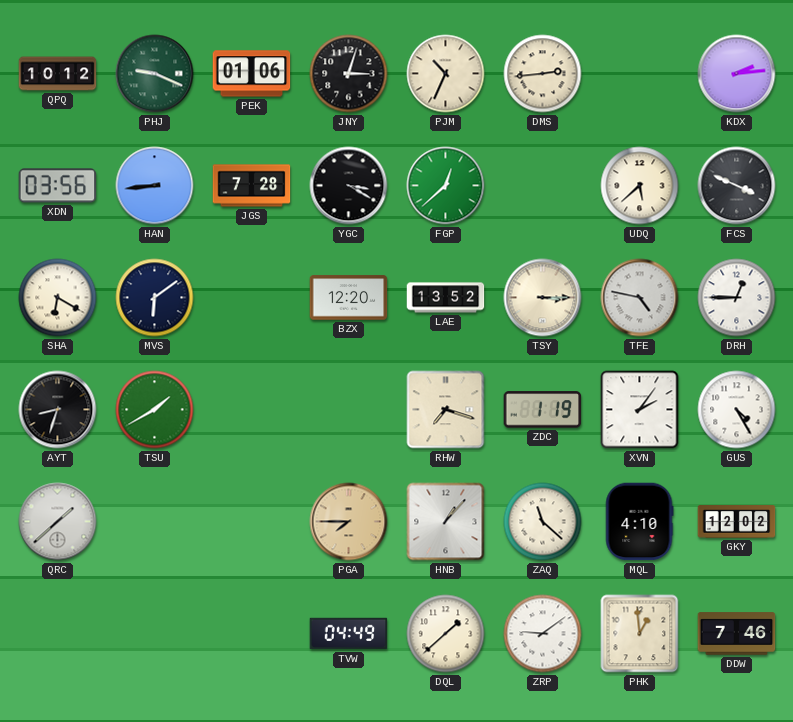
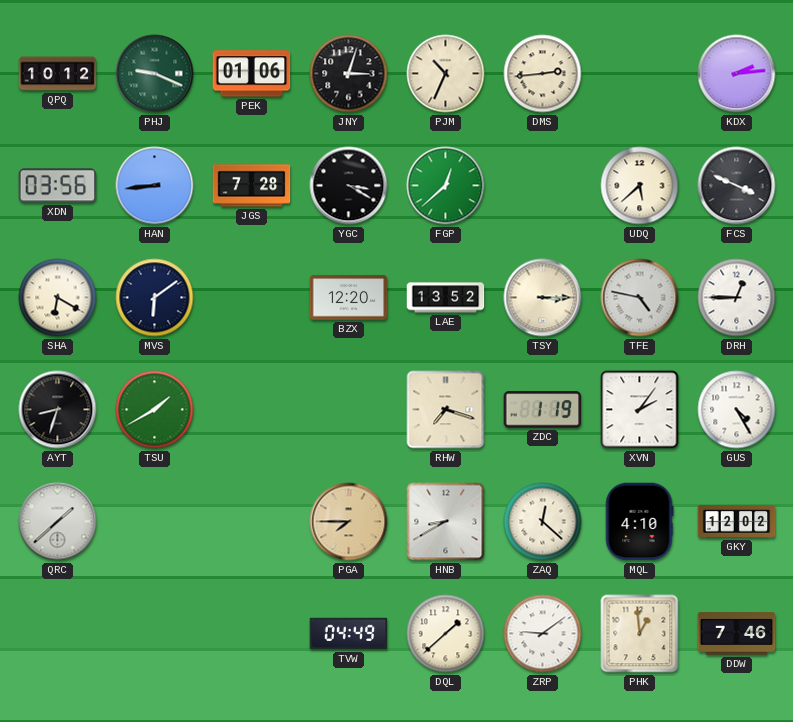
HNB: 1:07 -> 8:40
ZAQ: 11:22 -> 12:22
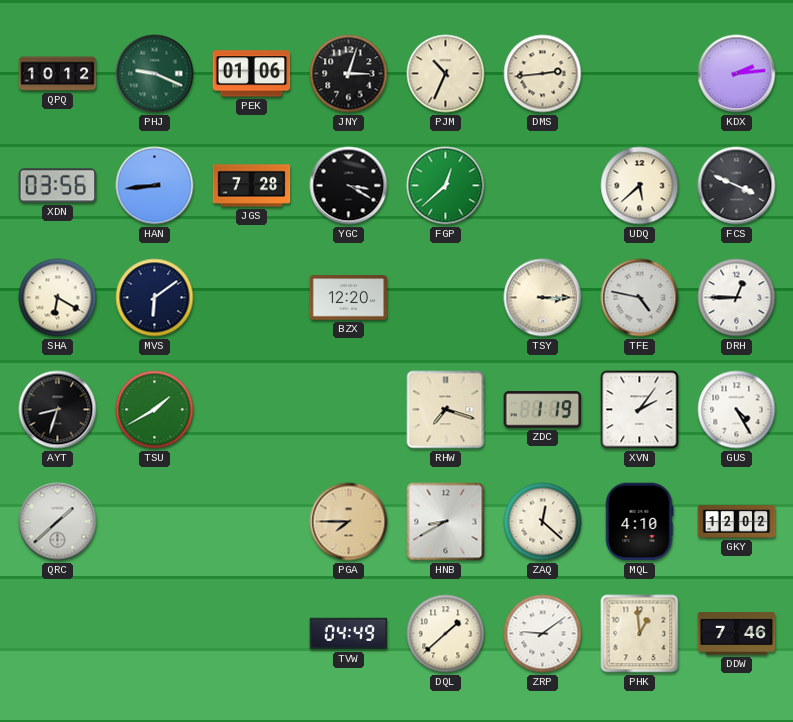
LAE: 13:52 -> none
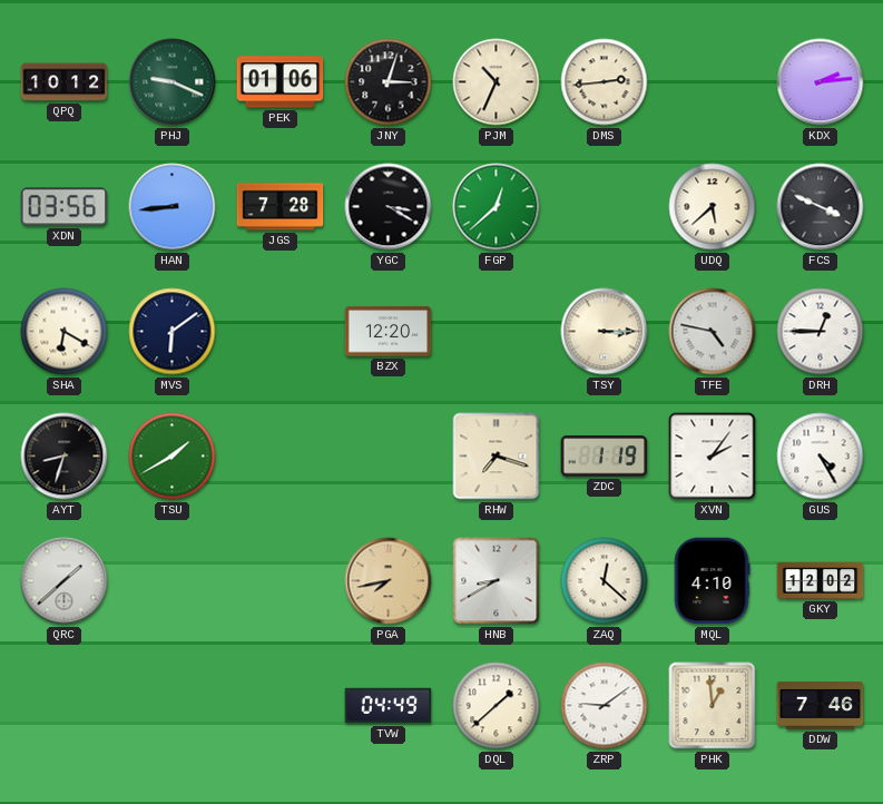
PGA: 7:45 -> 7:43
